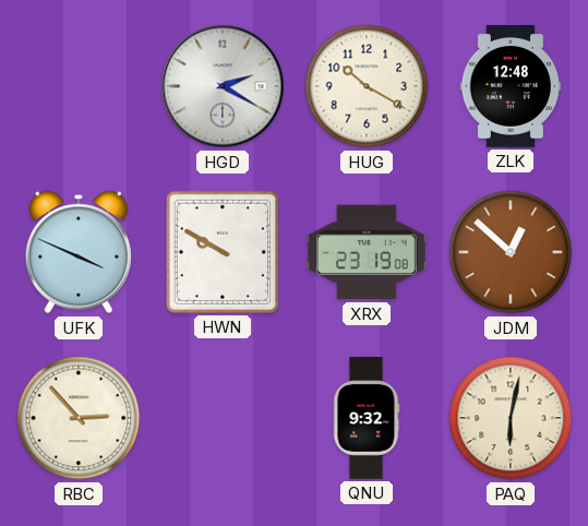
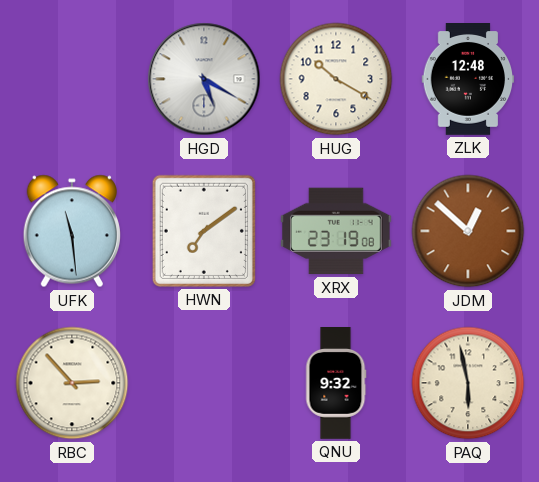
HGD: 2:20 -> 5:20
UFK: 3:49 -> 11:29
HWN: 9:50 -> 7:09
PAQ: 6:02 -> 5:58
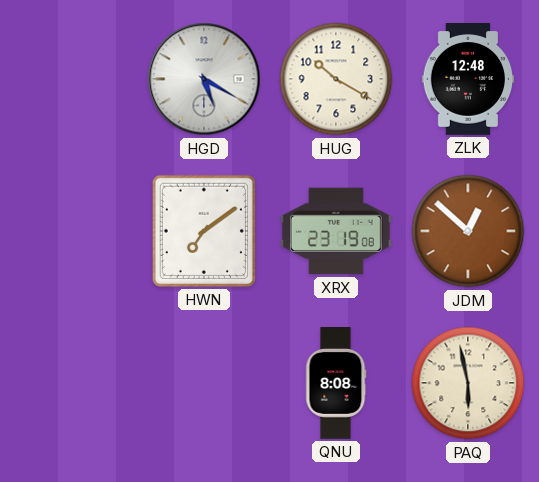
UFK: 11:29 -> none
RBC: 2:53 -> none
QNU: 9:32 -> 8:08
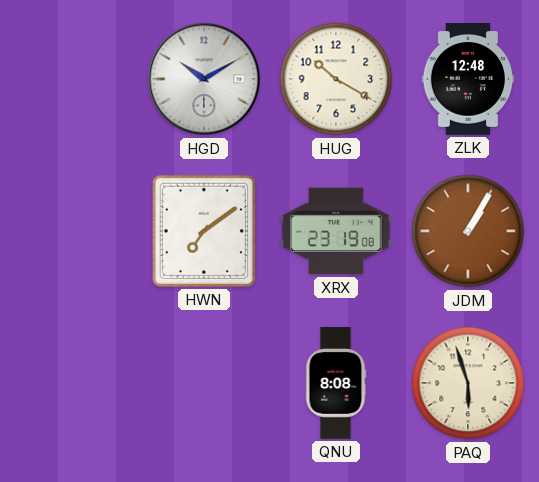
HGD: 5:20 -> 10:10
JDM: 12:52 -> 1:05
PAQ: 5:58 -> 5:57
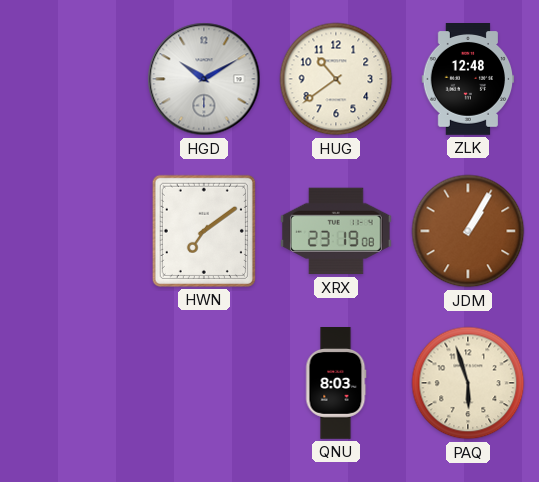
HUG: 10:20 -> 10:39
QNU: 8:08 -> 8:03
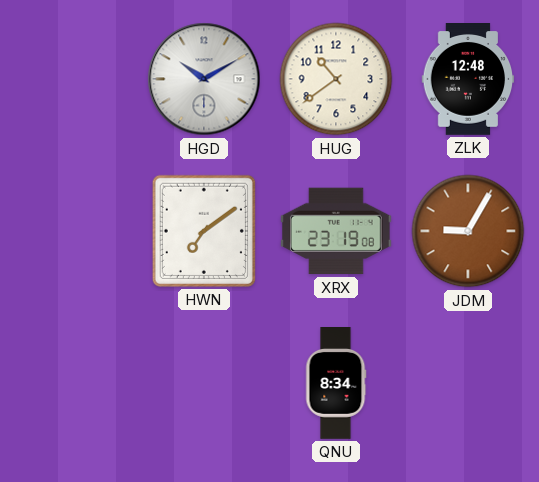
JDM: 1:05 -> 9:05
QNU: 8:03 -> 8:34
PAQ: 5:57 -> none
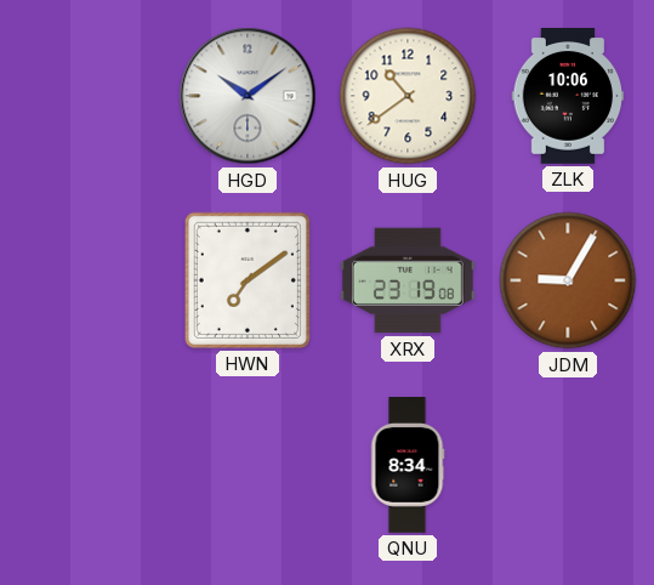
HGD: 10:10 -> 10:09
ZLK: 12:48 -> 10:06
